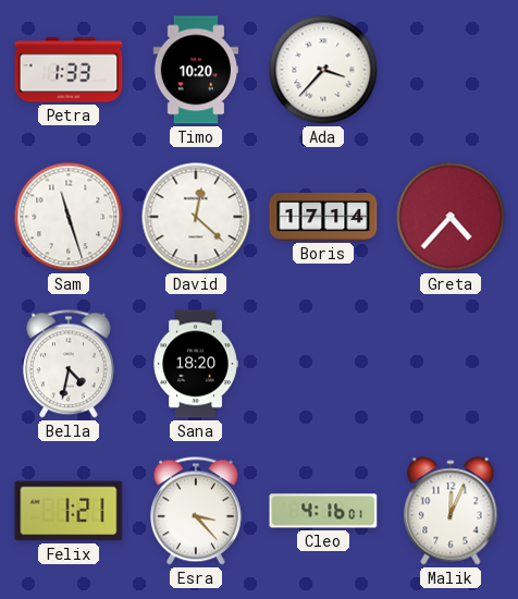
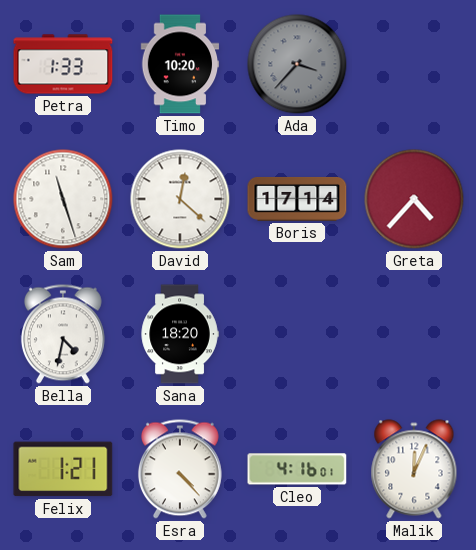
Ada dial: white -> grey
Esra: 3:23 -> 4:23
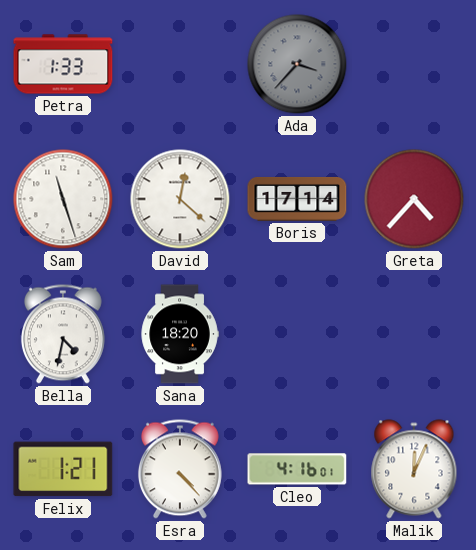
Timo: 10:20 -> none
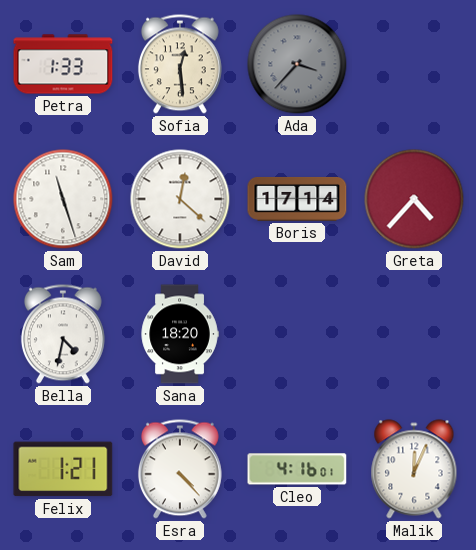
Sofia: none -> 12:29
